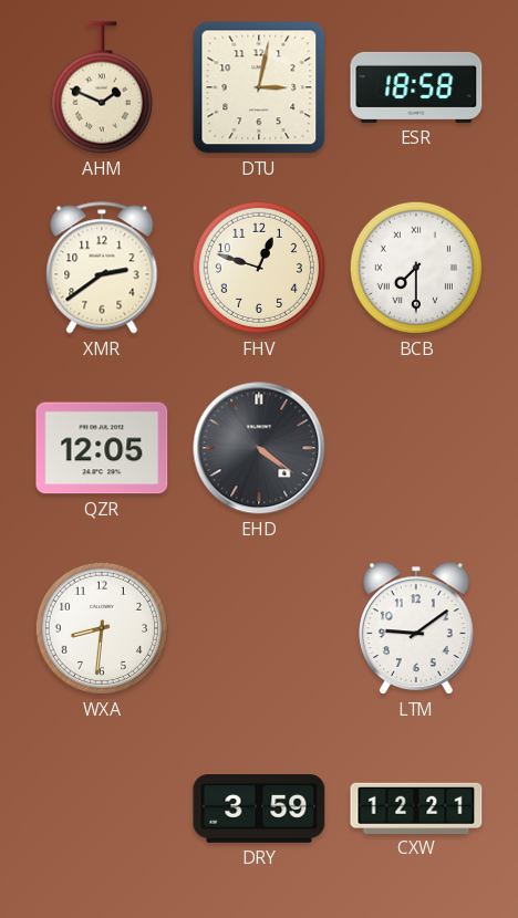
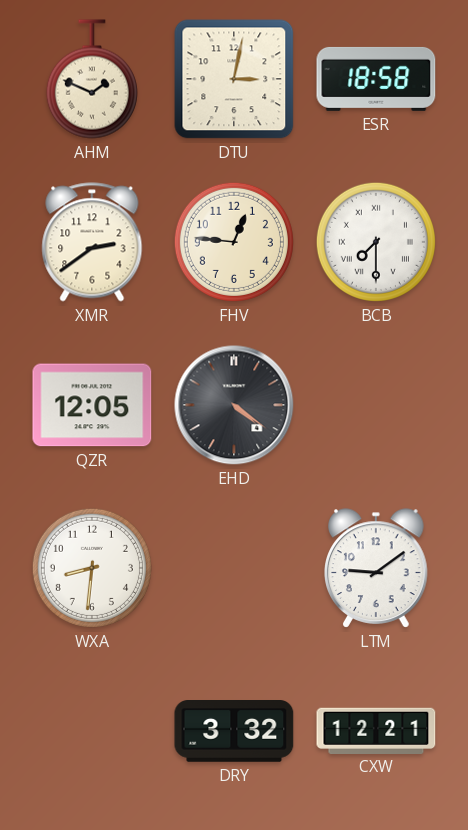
FHV: 12:48 -> 12:46
DRY: 3:59 -> 3:32
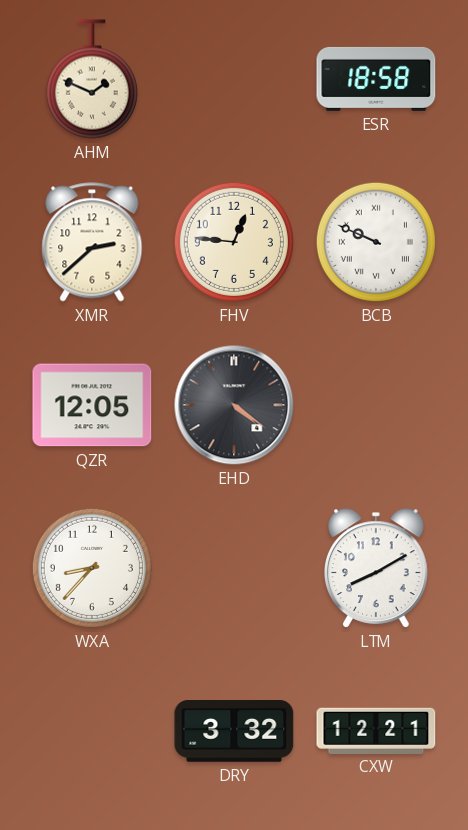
DTU: 3:02 -> none
XMR: 2:39 -> 2:38
BCB: 7:30 -> 9:49
WXA: 8:31 -> 8:37
LTM: 9:09 -> 8:10
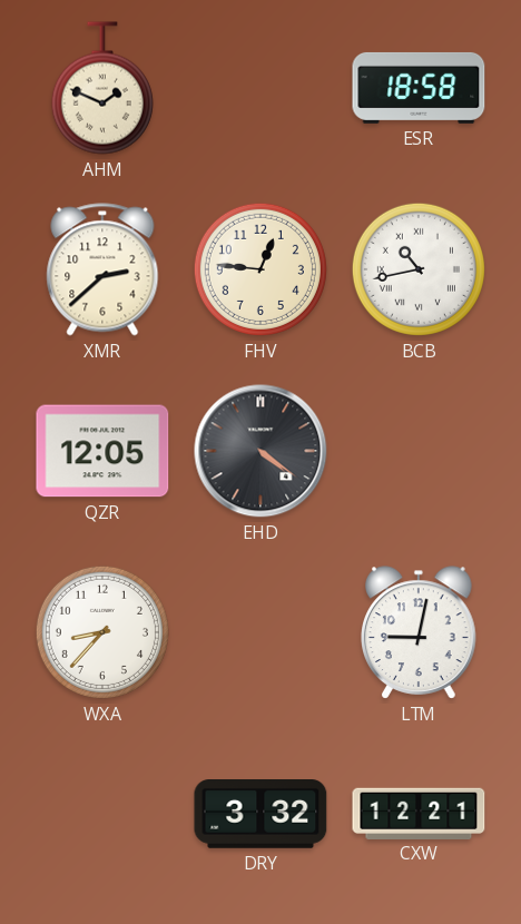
BCB: 9:49 -> 10:43
LTM: 8:10 -> 9:02
